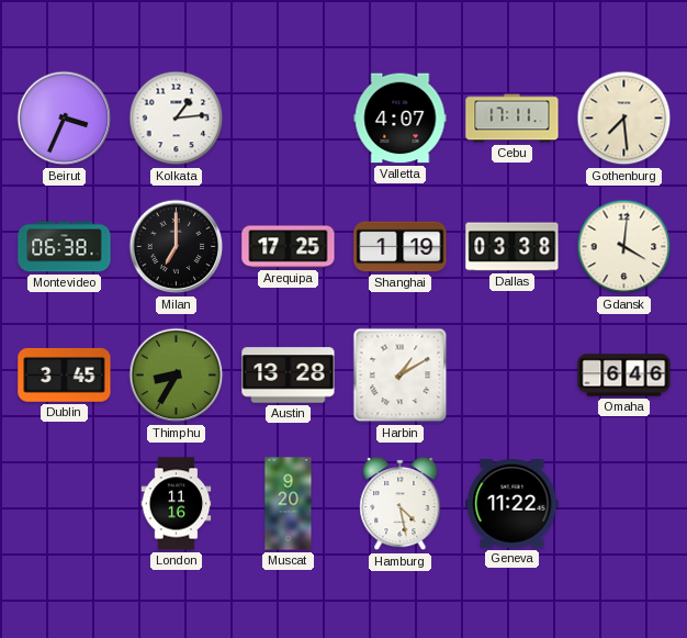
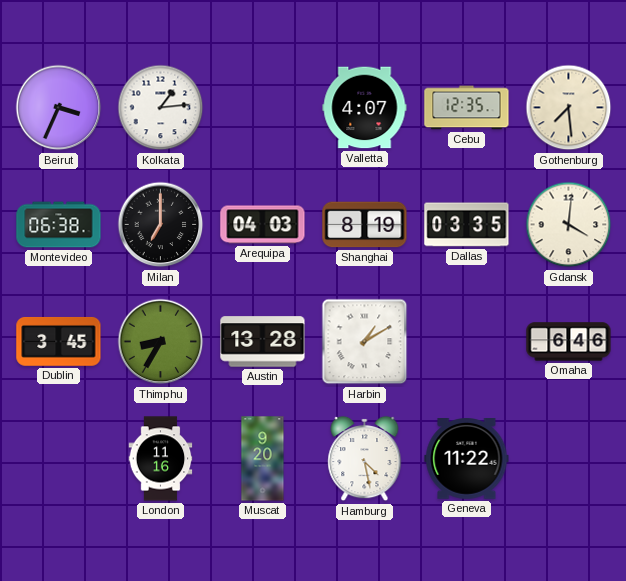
Cebu: 17:11 -> 12:35
Arequipa: 17:25 -> 04:03
Shanghai: 1:19 -> 8:19
Dallas: 03:38 -> 03:35
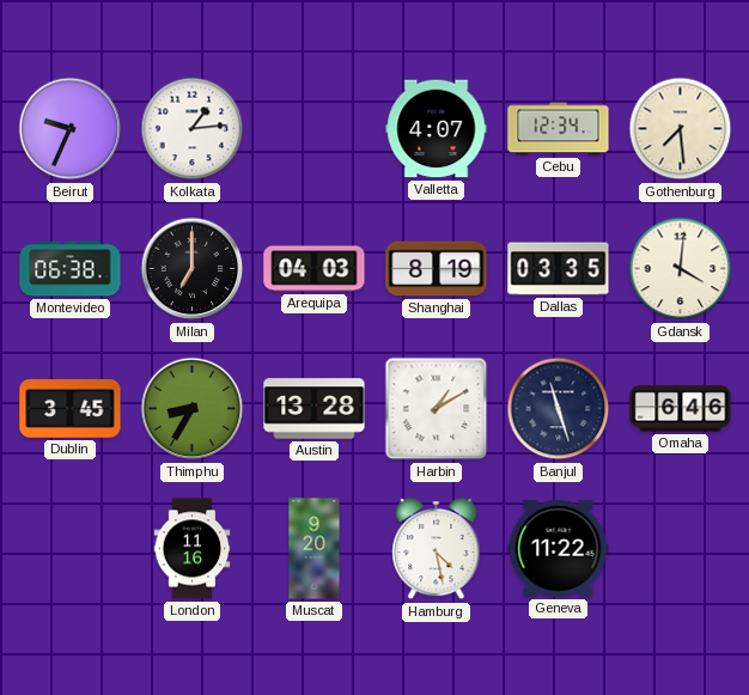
Beirut: 3:34 -> 9:34
Cebu: 12:35 -> 12:34
Banjul: none -> 11:27
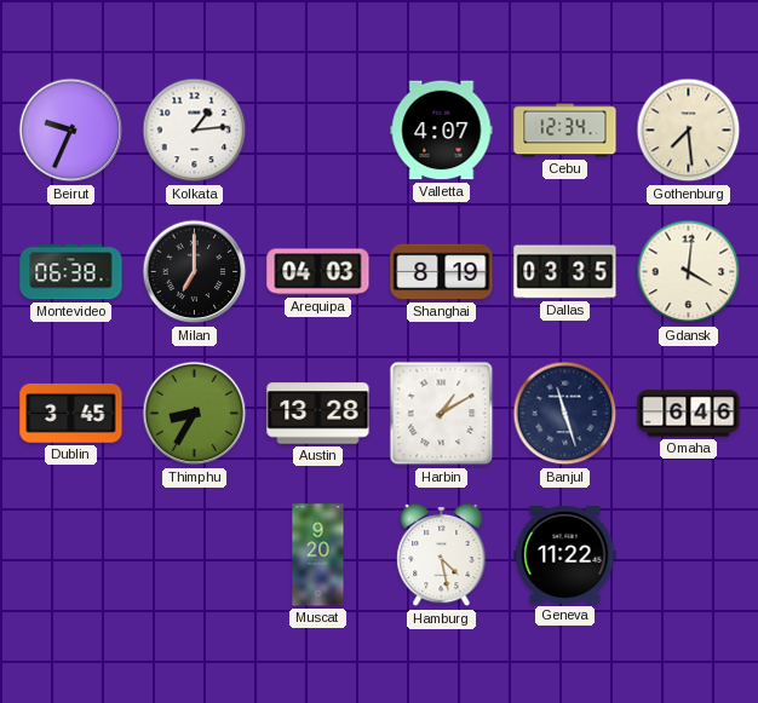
London: 11:16 -> none
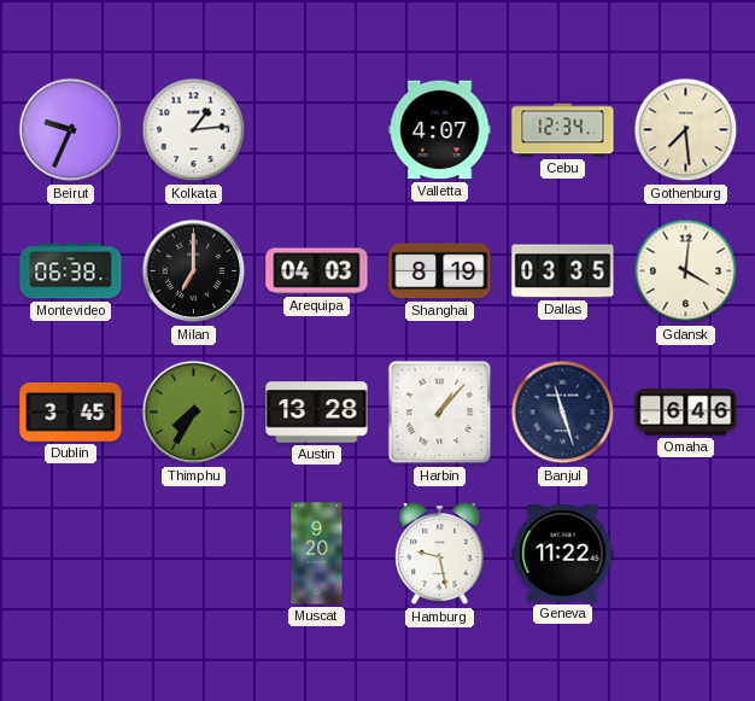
Thimphu: 8:35 -> 7:35
Harbin: 1:10 -> 1:07
Hamburg: 4:28 -> 9:28
